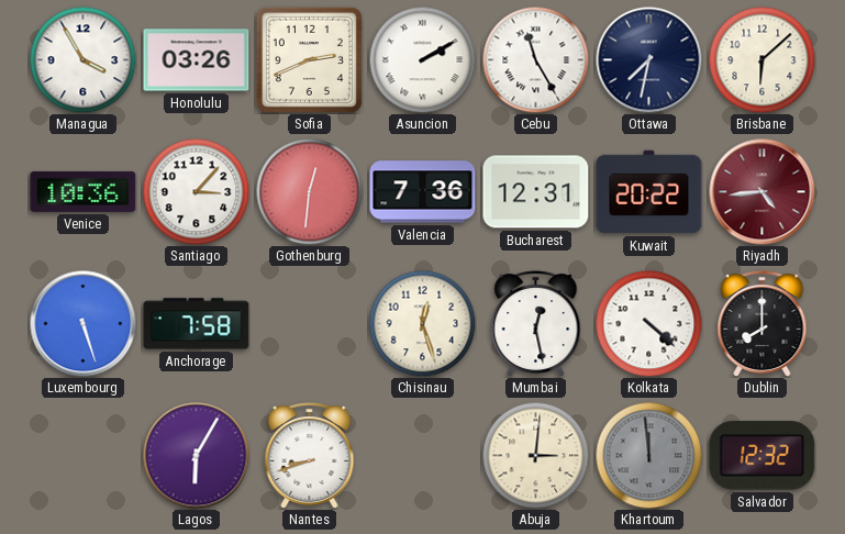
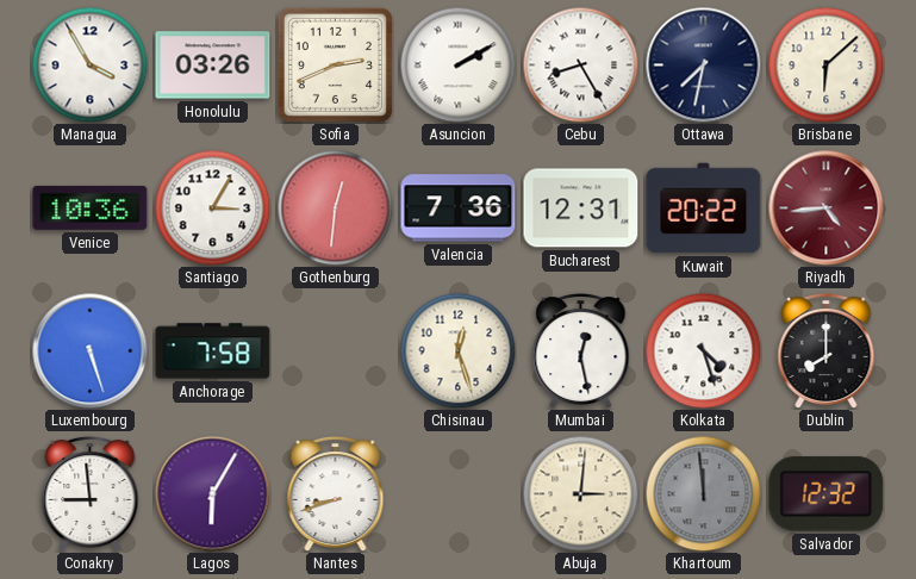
Cebu: 11:25 -> 8:25
Santiago: 3:07 -> 3:05
Kolkata: 4:22 -> 4:27
Conakry: none -> 8:59
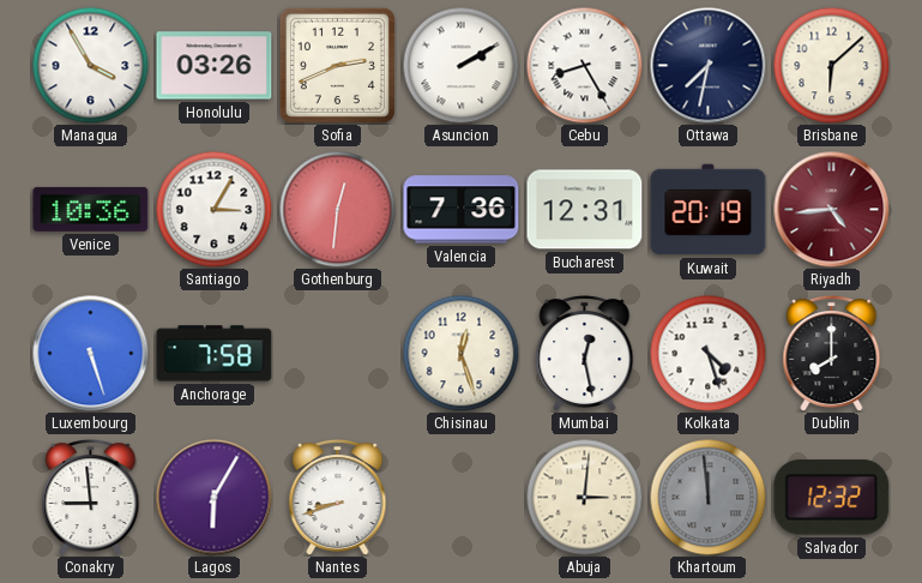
Kuwait: 20:22 -> 20:19
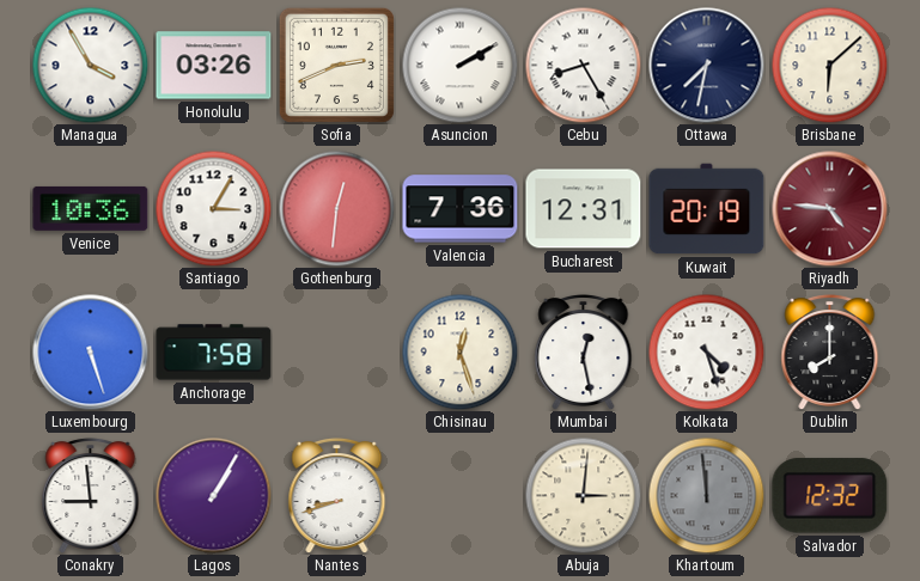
Riyadh: 4:44 -> 4:46
Lagos: 6:05 -> 1:05
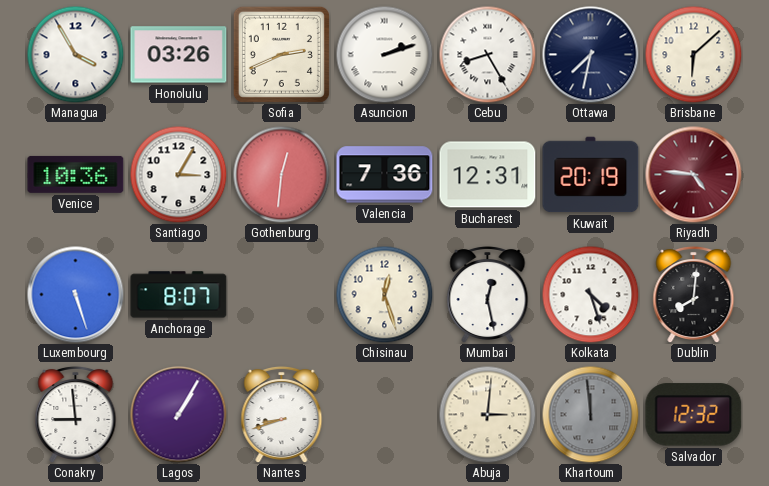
Asuncion: 2:10 -> 2:12
Anchorage: 7:58 -> 8:07
Dublin: 8:00 -> 8:01
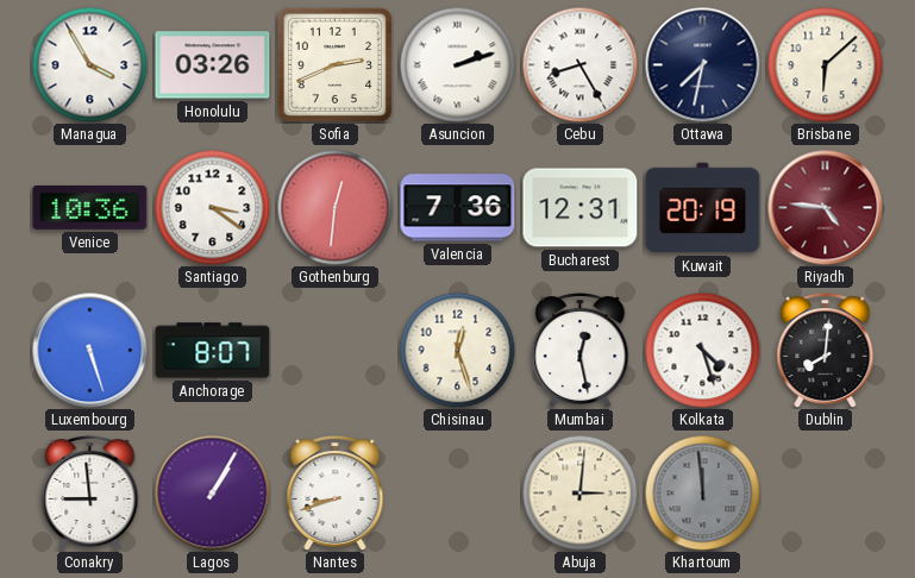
Santiago: 3:05 -> 3:21
Salvador: 12:32 -> none
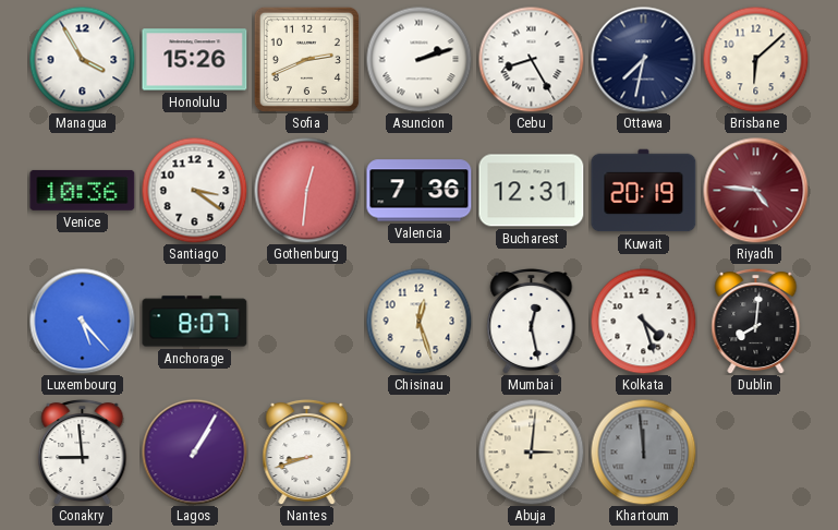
Honolulu: 03:26 -> 15:26
Luxembourg: 5:27 -> 5:23
